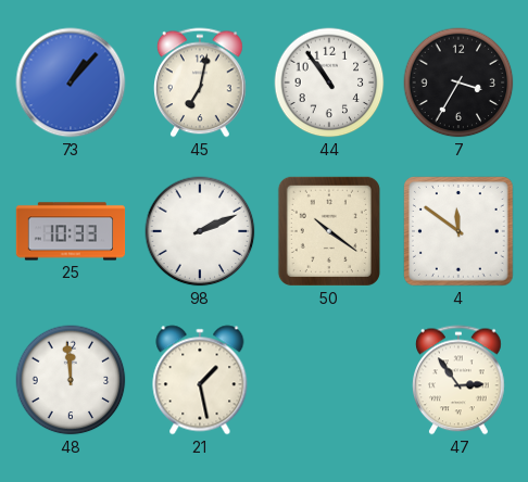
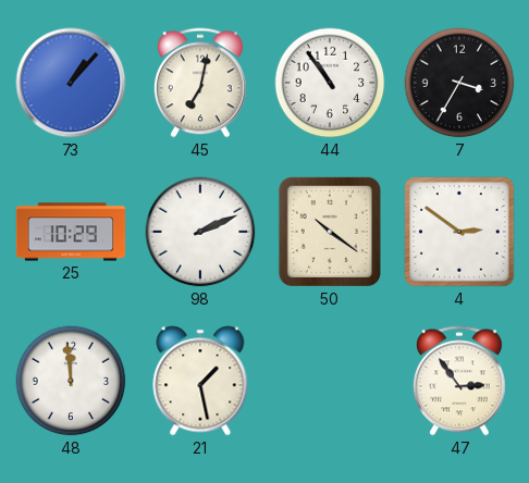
25: 10:33 -> 10:29
4: 11:51 -> 2:51
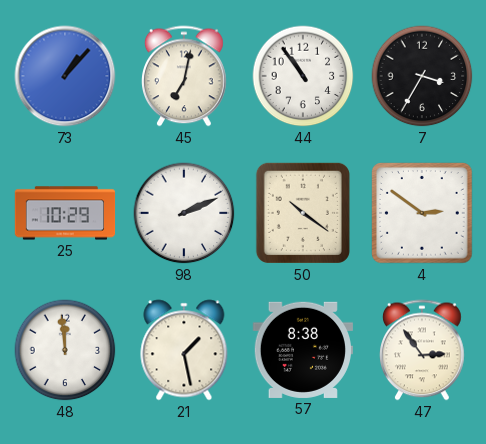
57: none -> 8:38
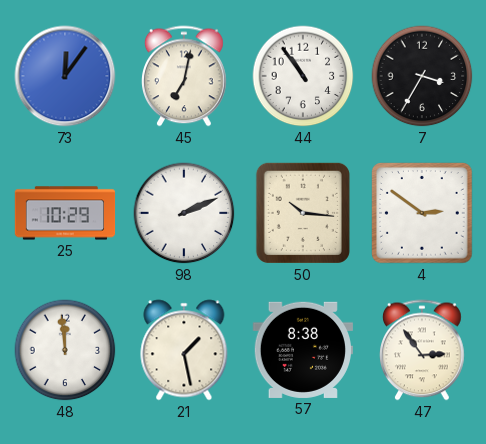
73: 1:07 -> 12:06
50: 10:21 -> 10:16
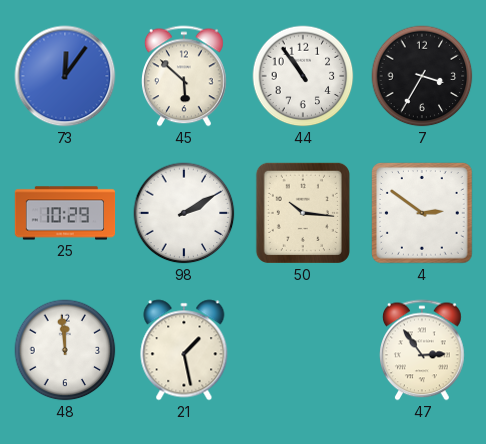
45: 7:02 -> 5:52
98: 2:11 -> 2:10
57: 8:38 -> none
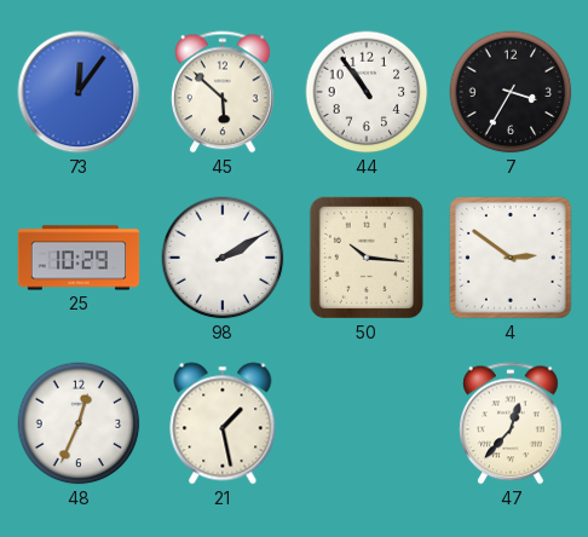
48: 11:59 -> 12:34
47: 2:54 -> 12:37
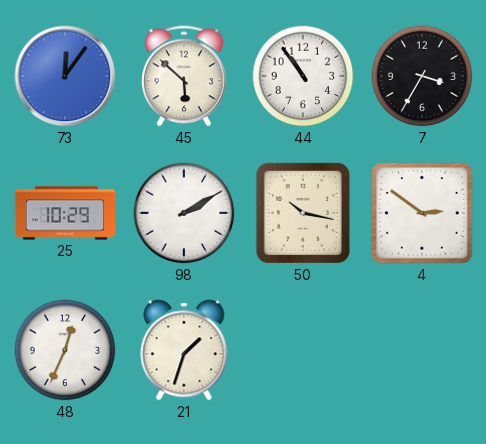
50: 10:16 -> 10:17
21: 1:28 -> 1:33
47: 12:37 -> none
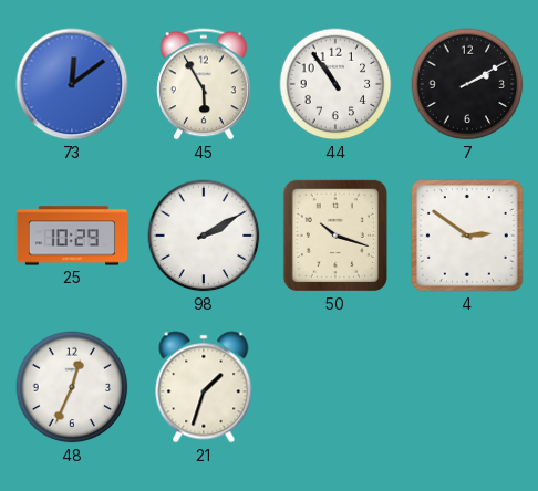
73: 12:06 -> 12:09
45: 5:52 -> 5:55
7: 3:35 -> 2:10
50: 10:17 -> 10:18
